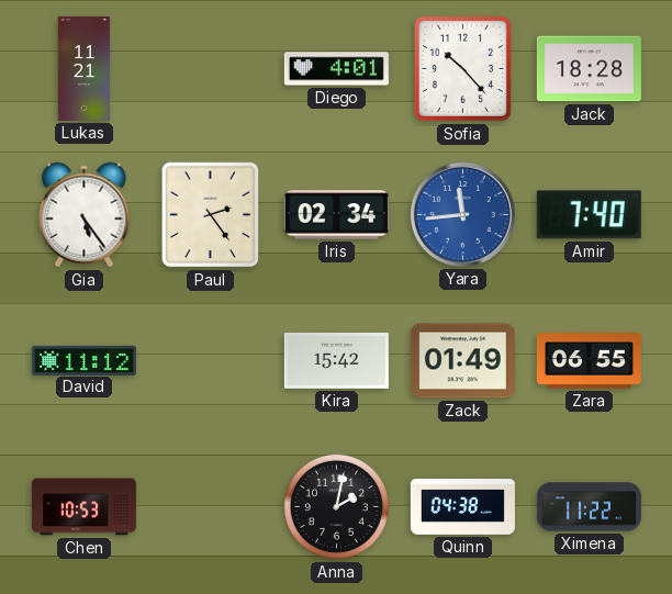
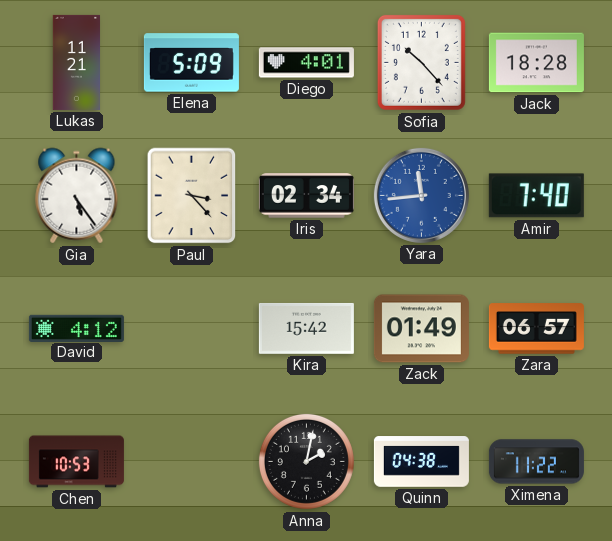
Elena: none -> 5:09
Paul: 2:24 -> 3:23
David: 11:12 -> 4:12
Zara: 06:55 -> 06:57
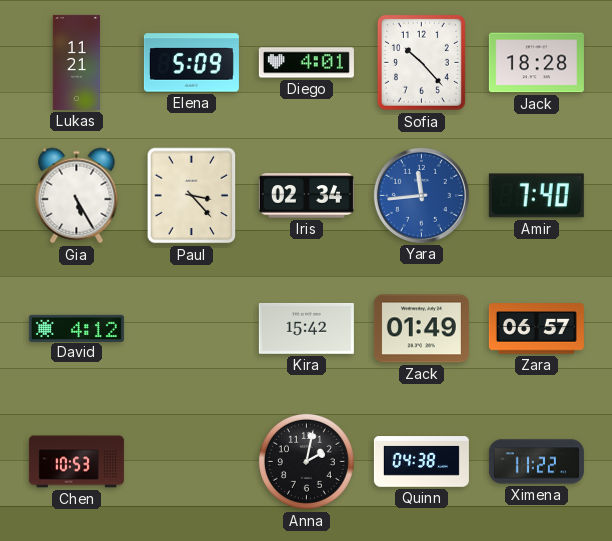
Gia: 5:24 -> 5:25
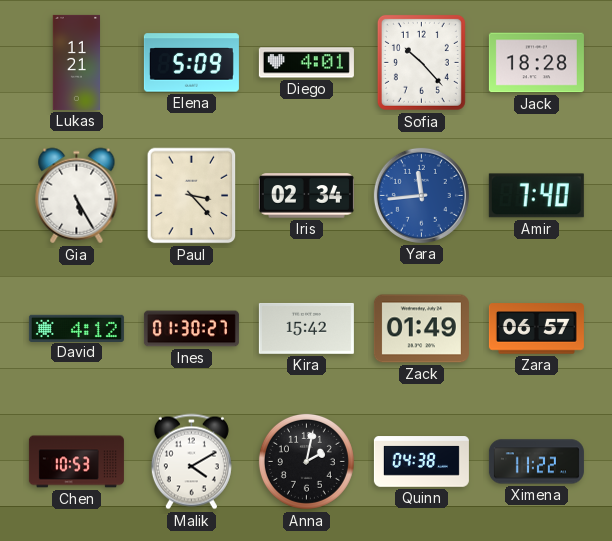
Ines: none -> 01:30
Malik: none -> 4:10
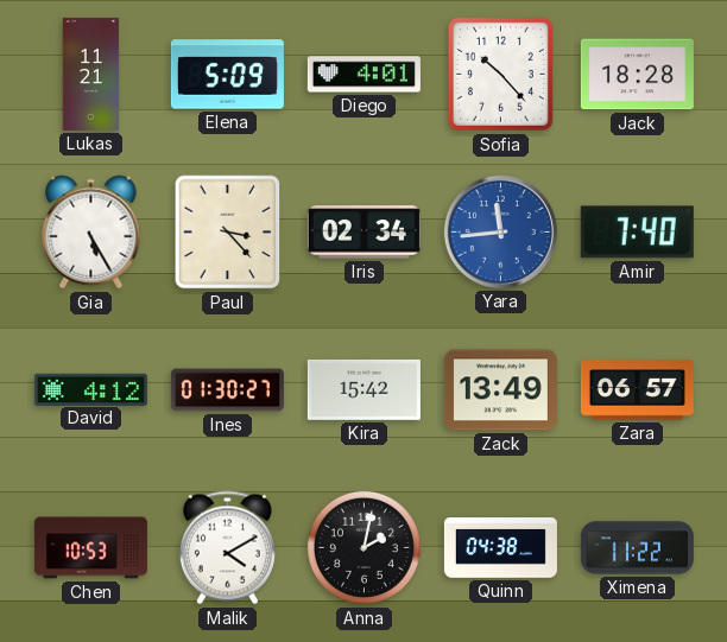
Zack: 01:49 -> 13:49
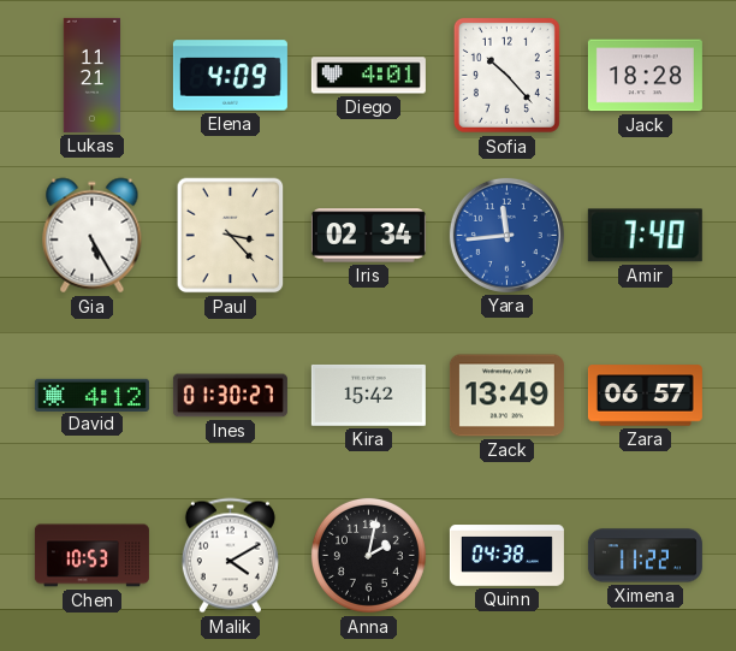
Elena: 5:09 -> 4:09
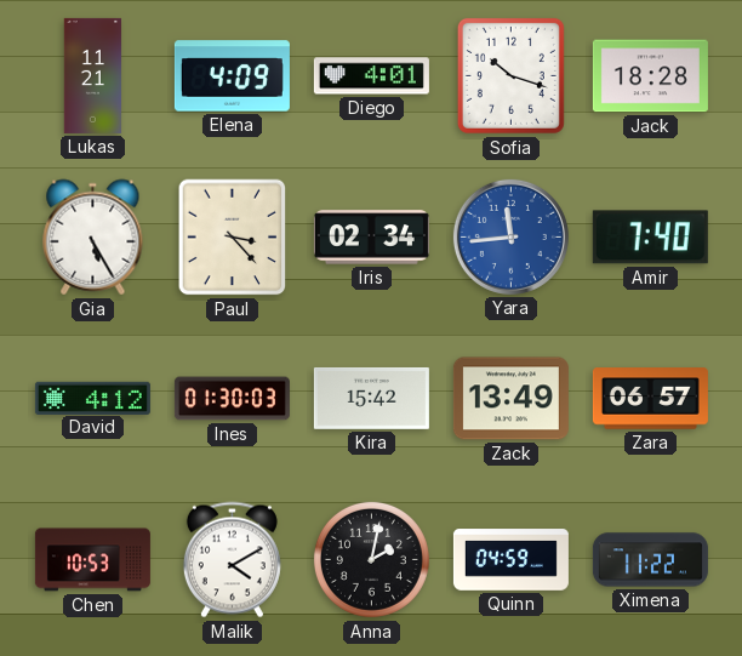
Sofia: 10:23 -> 10:18
Ines: 01:30:27 -> 01:30:03
Quinn: 04:38 -> 04:59
